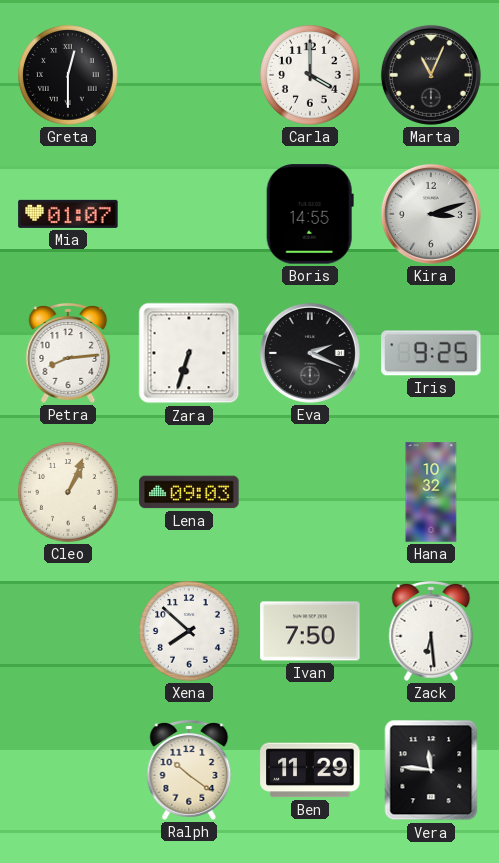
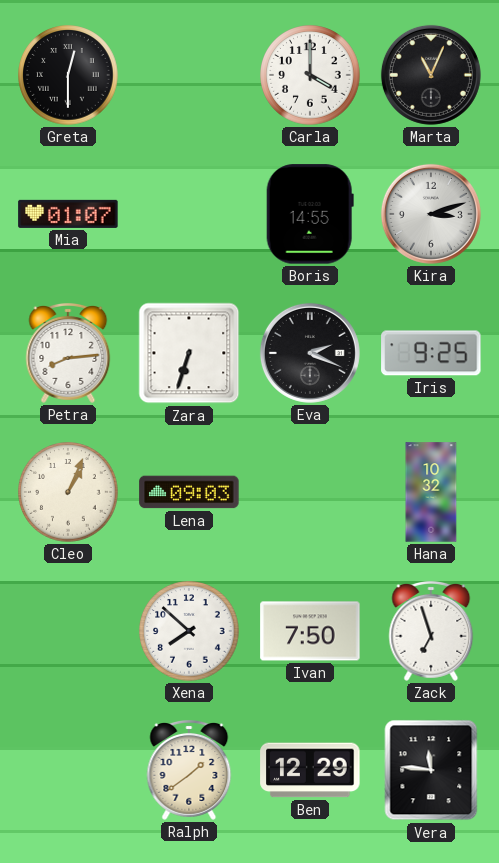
Zack: 6:29 -> 6:57
Ralph: 10:21 -> 1:39
Ben: 11:29 -> 12:29
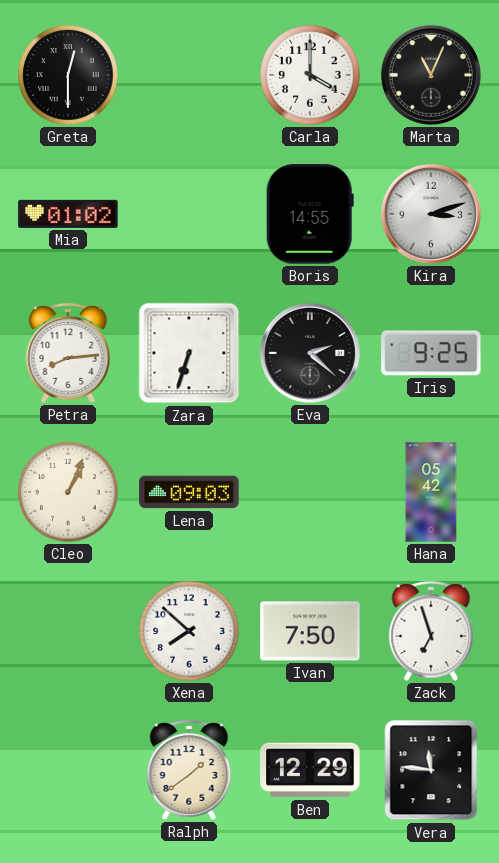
Mia: 01:07 -> 01:02
Eva: 2:19 -> 2:22
Hana: 10:32 -> 05:42
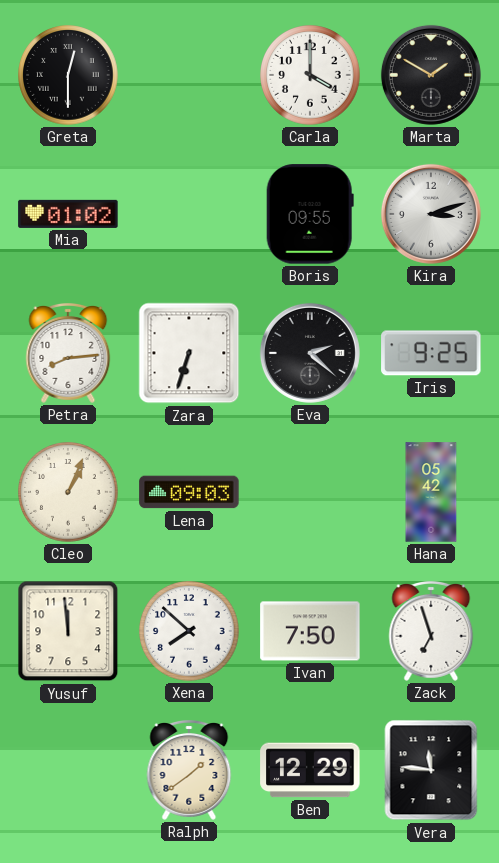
Marta: 11:04 -> 1:50
Boris: 14:55 -> 09:55
Yusuf: none -> 11:59
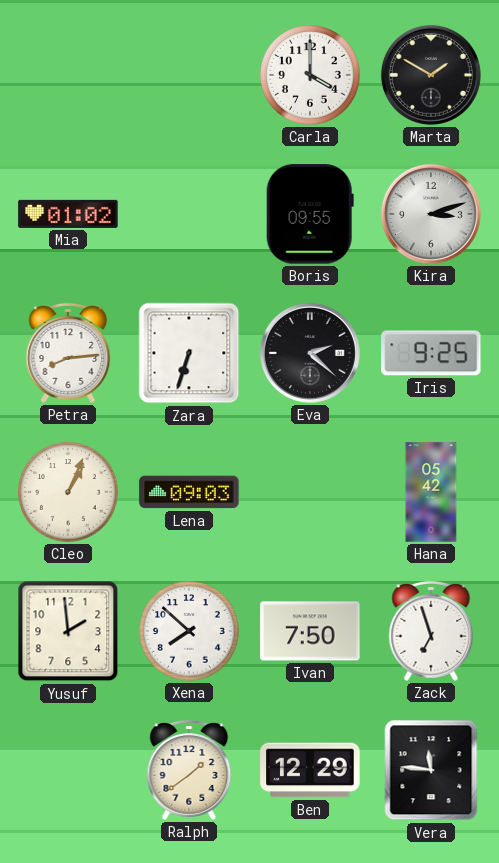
Greta: 12:30 -> none
Yusuf: 11:59 -> 1:59
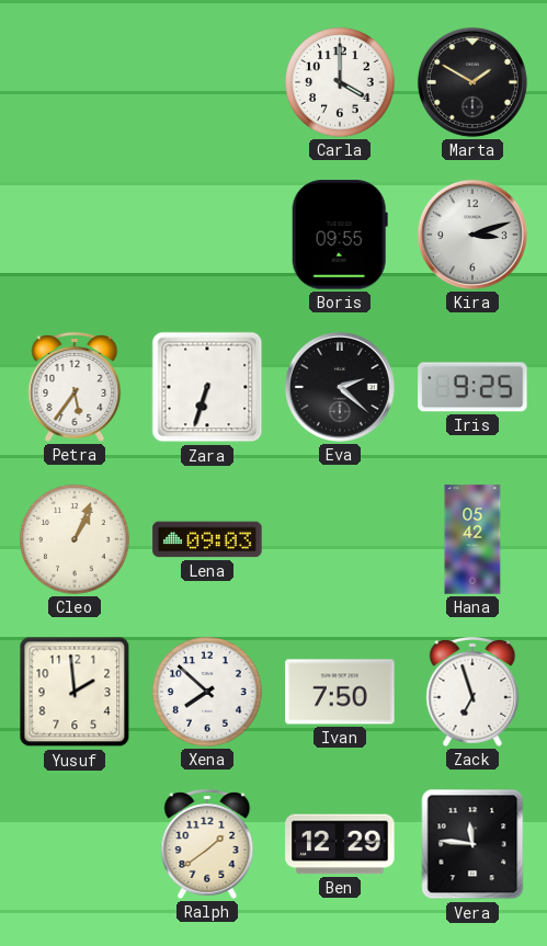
Mia: 01:02 -> none
Petra: 8:14 -> 5:36
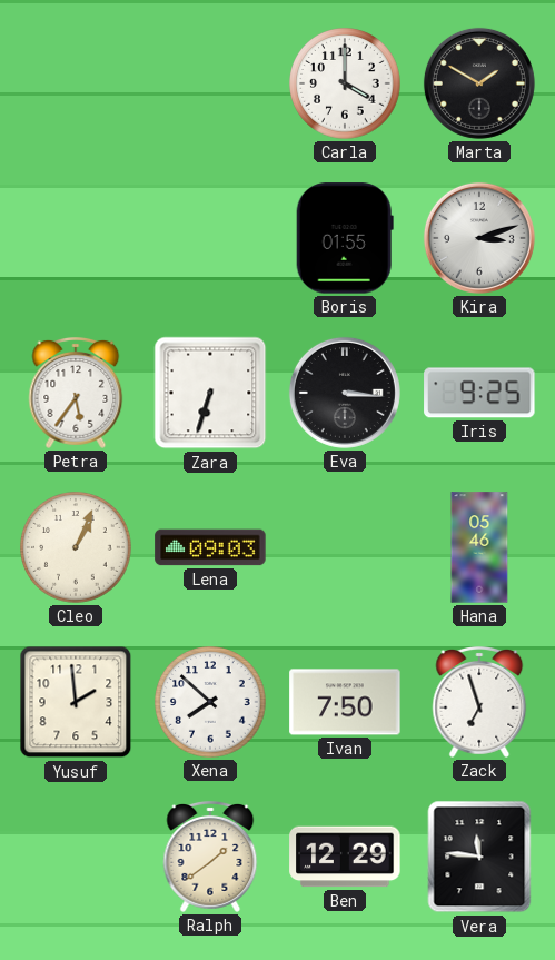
Boris: 09:55 -> 01:55
Eva: 2:22 -> 3:16
Hana: 05:42 -> 05:46
